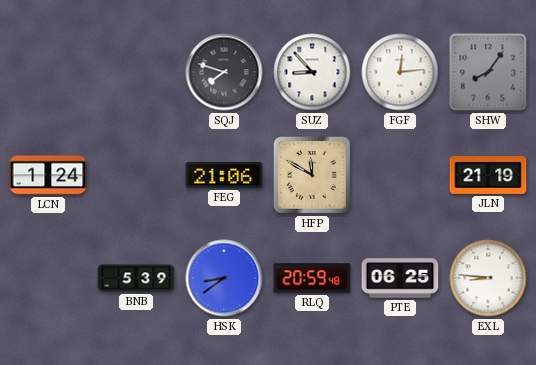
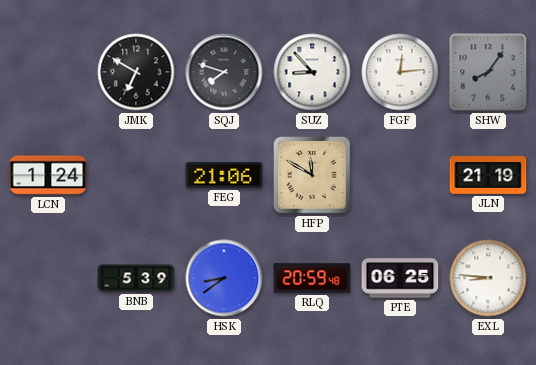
JMK: none -> 6:50
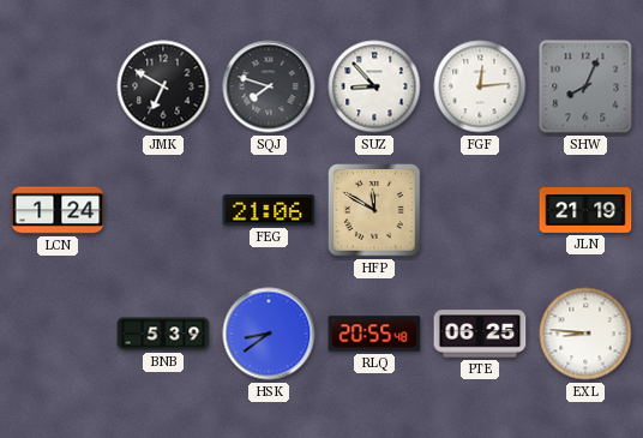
SHW: 8:06 -> 8:04
RLQ: 20:59 -> 20:55
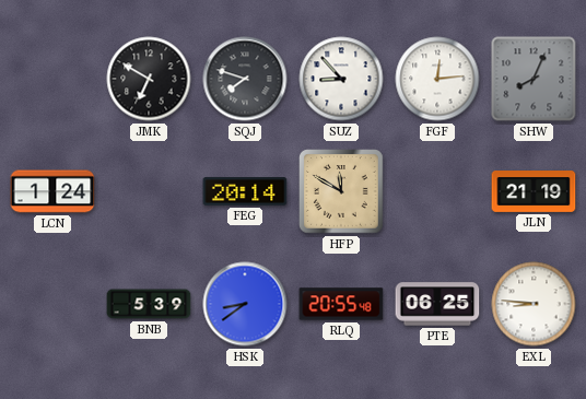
FEG: 21:06 -> 20:14
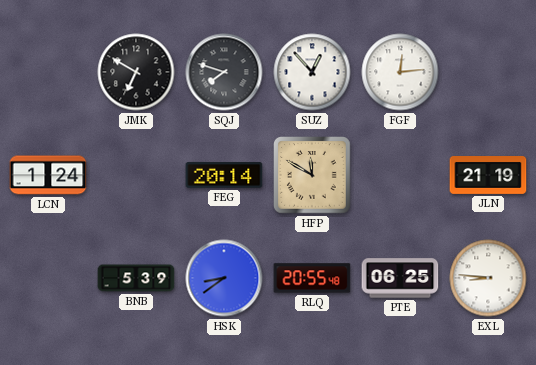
SUZ: 8:53 -> 12:53
SHW: 8:04 -> none
